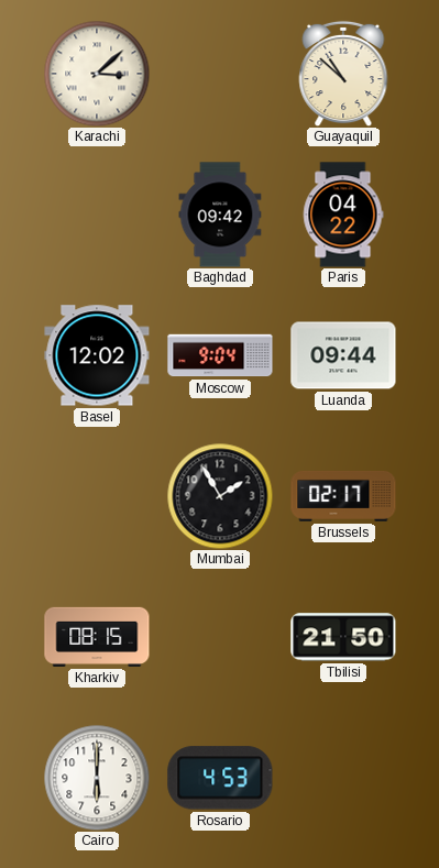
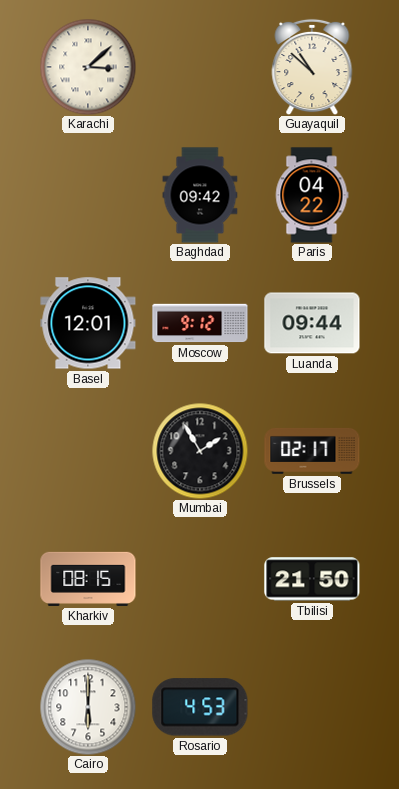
Basel: 12:02 -> 12:01
Moscow: 9:04 -> 9:12
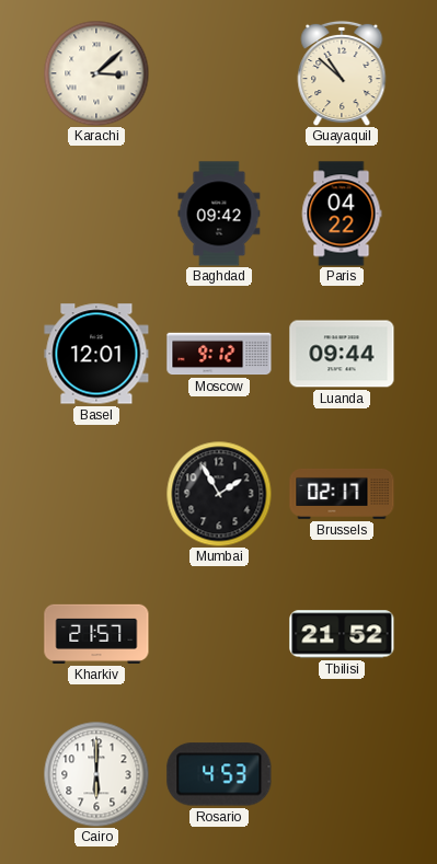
Kharkiv: 08:15 -> 21:57
Tbilisi: 21:50 -> 21:52
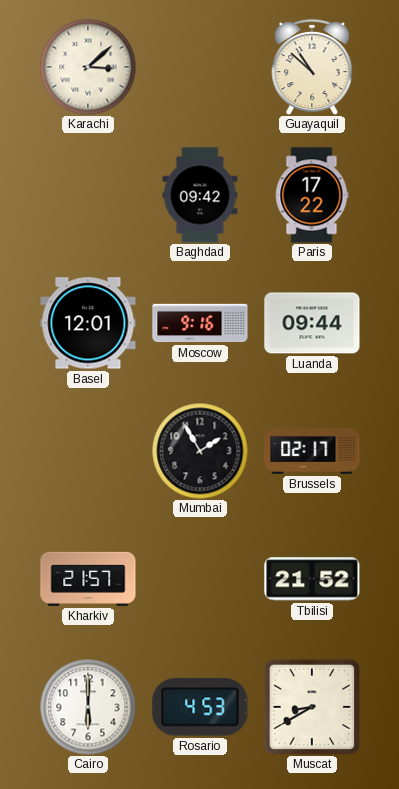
Paris: 04:22 -> 17:22
Moscow: 9:12 -> 9:16
Muscat: none -> 8:40
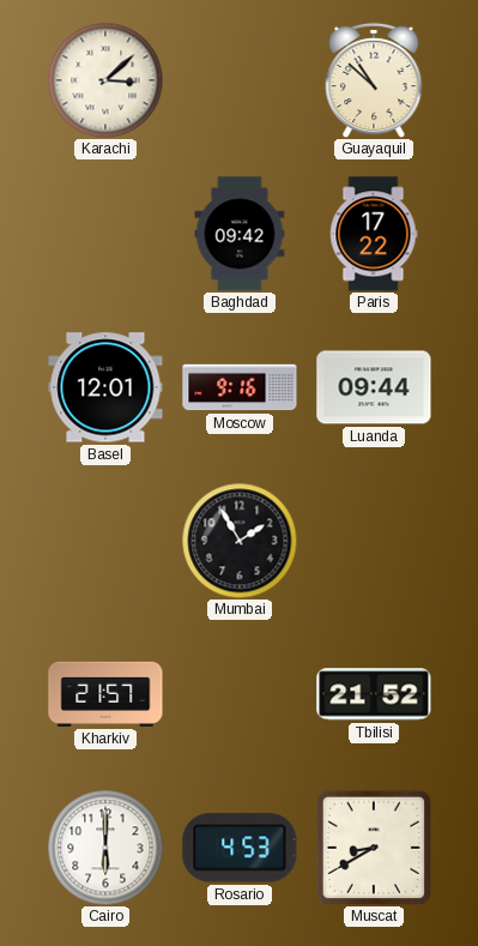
Brussels: 02:17 -> none
